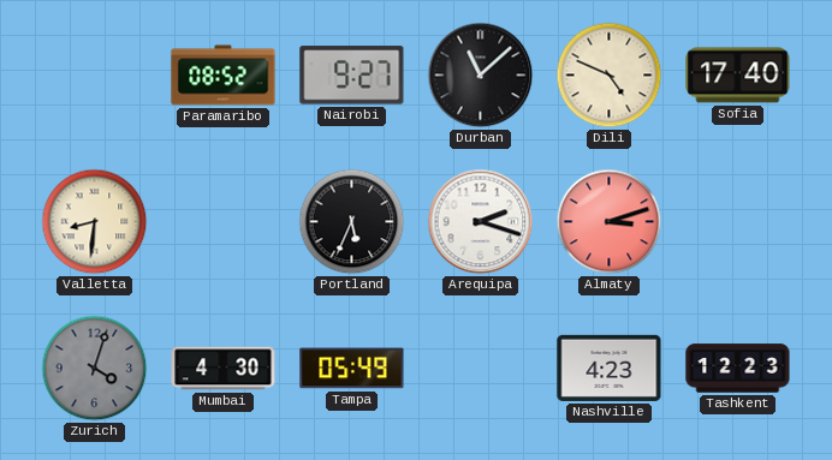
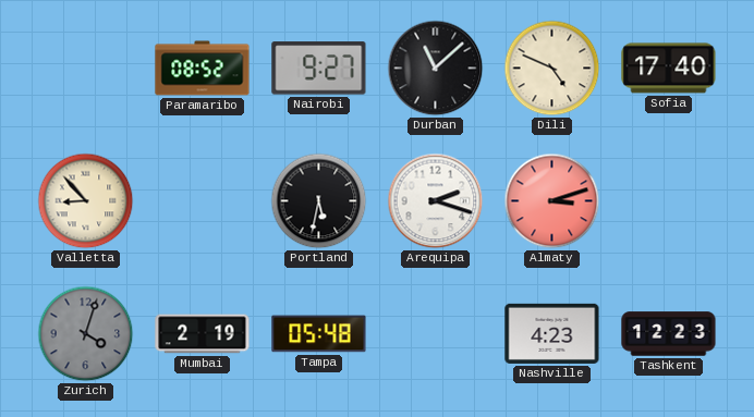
Valletta: 8:31 -> 8:53
Portland: 5:34 -> 5:32
Mumbai: 4:30 -> 2:19
Tampa: 05:49 -> 05:48
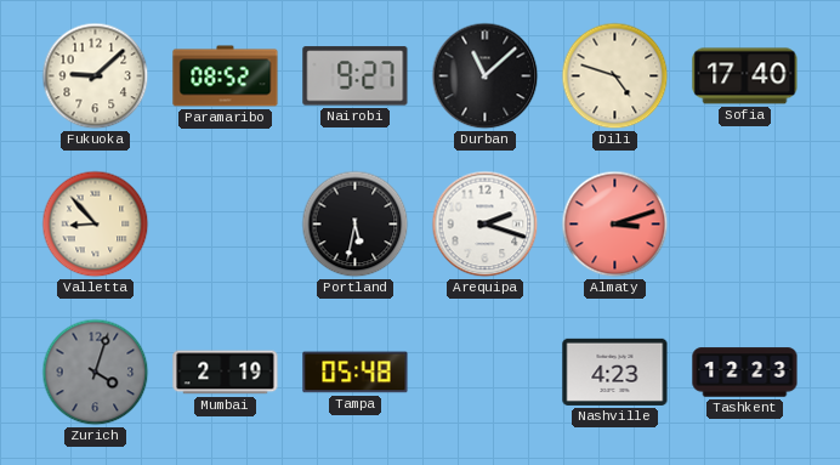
Fukuoka: none -> 9:08
Dili: 4:49 -> 4:48
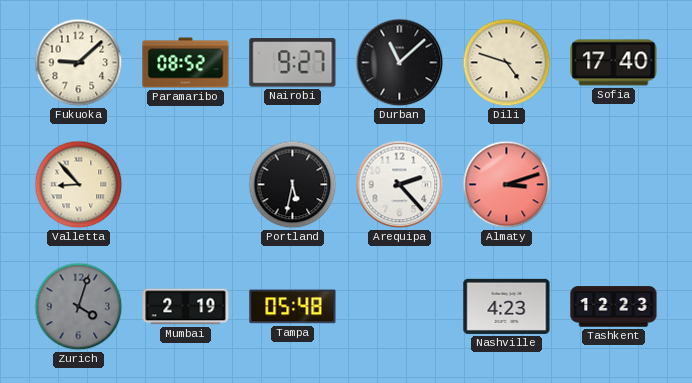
Arequipa: 2:18 -> 2:23
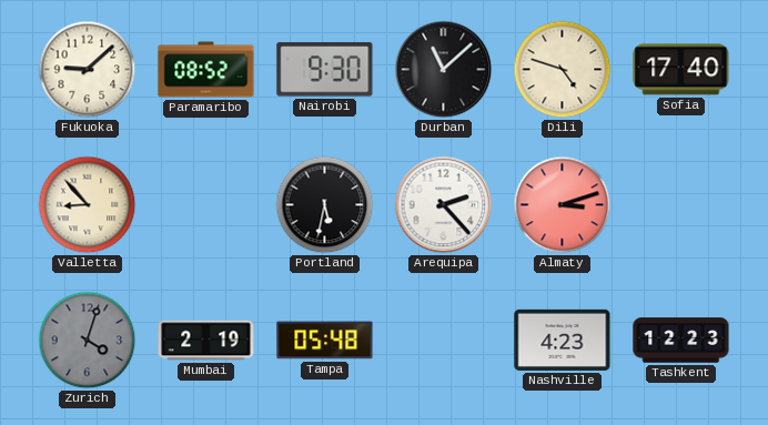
Nairobi: 9:27 -> 9:30
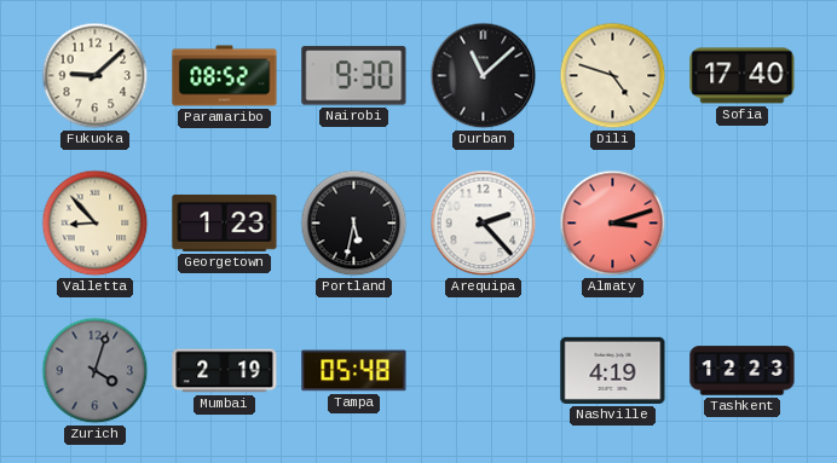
Georgetown: none -> 1:23
Nashville: 4:23 -> 4:19
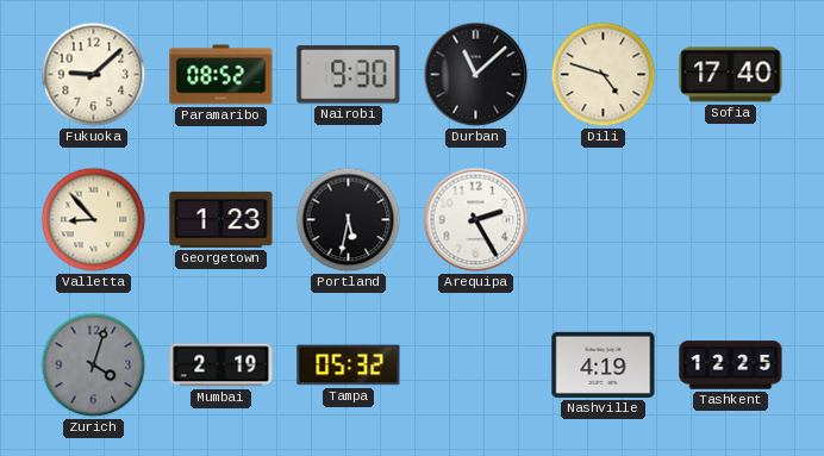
Arequipa: 2:23 -> 2:25
Almaty: 3:12 -> none
Tampa: 05:48 -> 05:32
Tashkent: 12:23 -> 12:25
